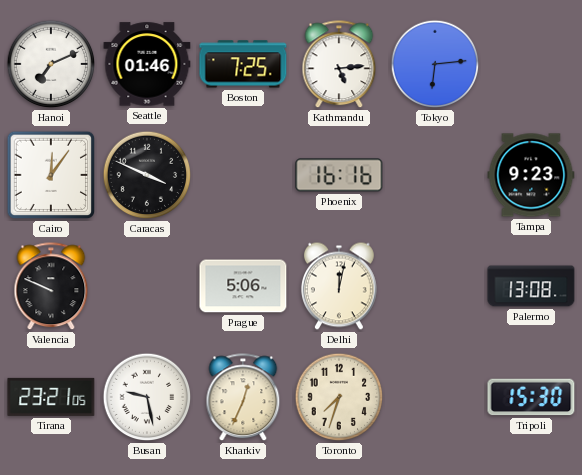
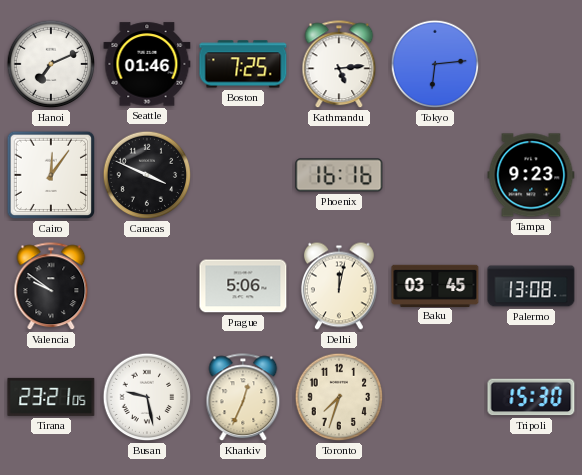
Valencia: 9:49 -> 9:51
Baku: none -> 03:45
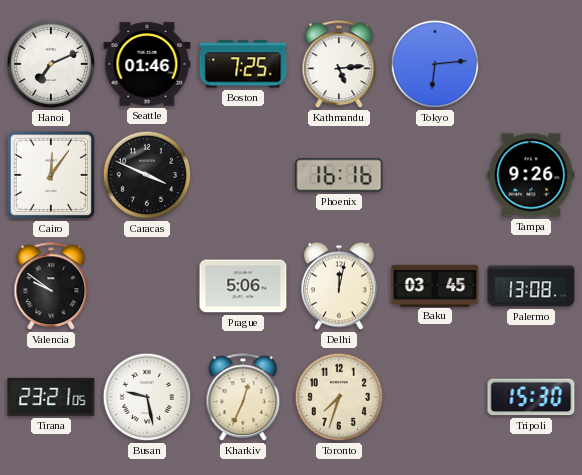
Tampa: 9:23 -> 9:26
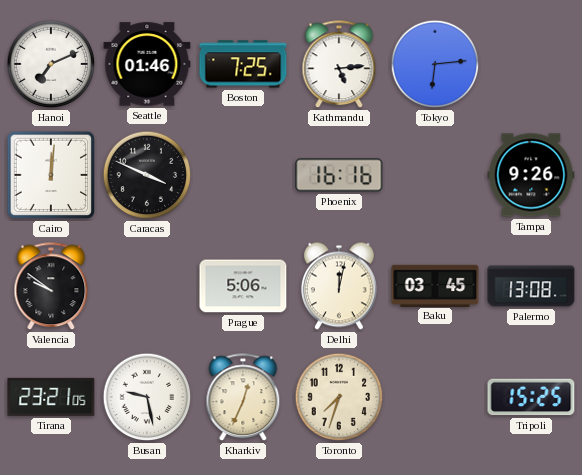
Cairo: 12:06 -> 12:01
Tripoli: 15:30 -> 15:25
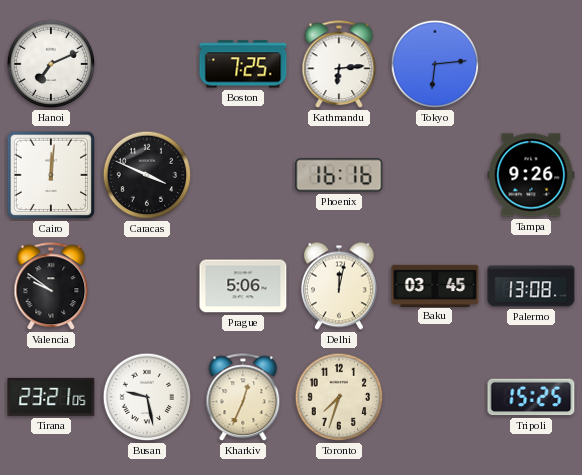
Seattle: 01:46 -> none
Kathmandu: 5:14 -> 6:14
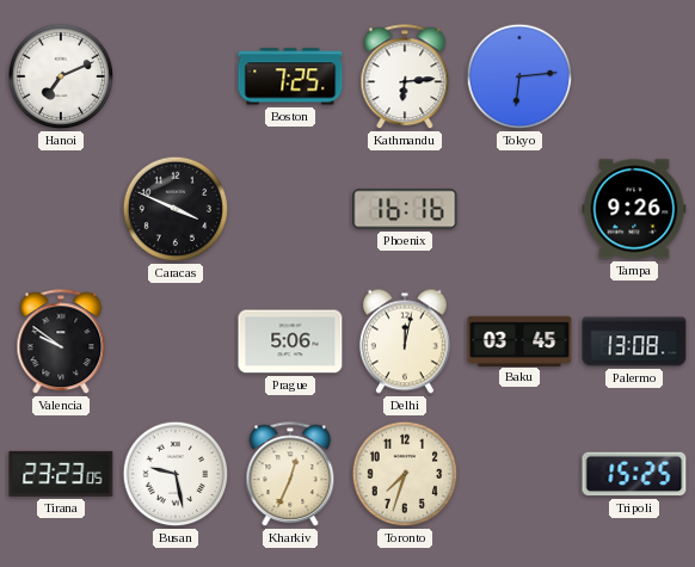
Cairo: 12:01 -> none
Tirana: 23:21 -> 23:23
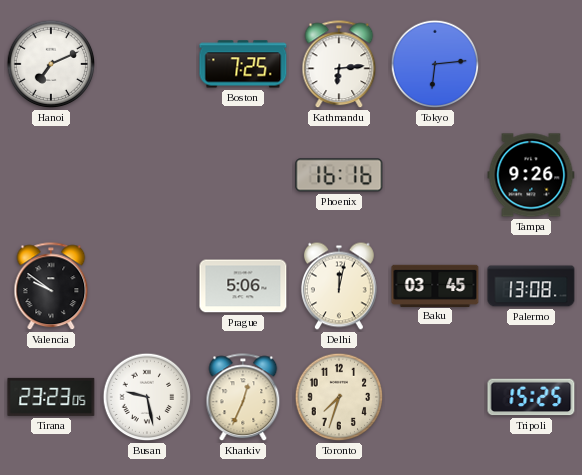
Caracas: 3:49 -> none
